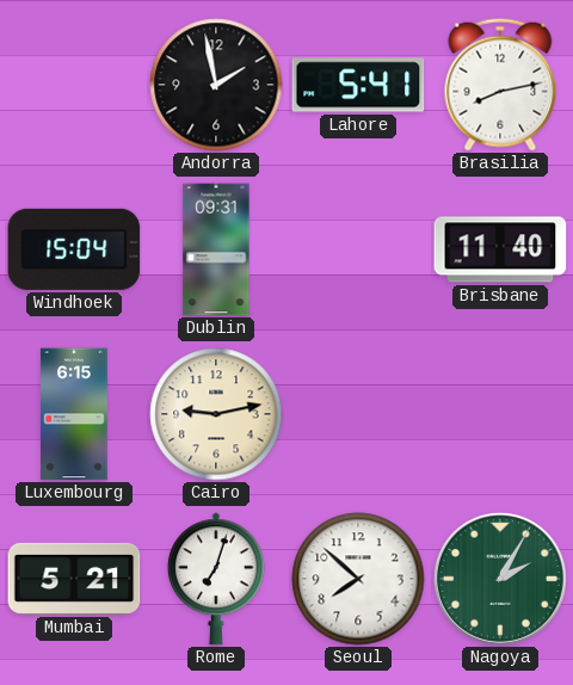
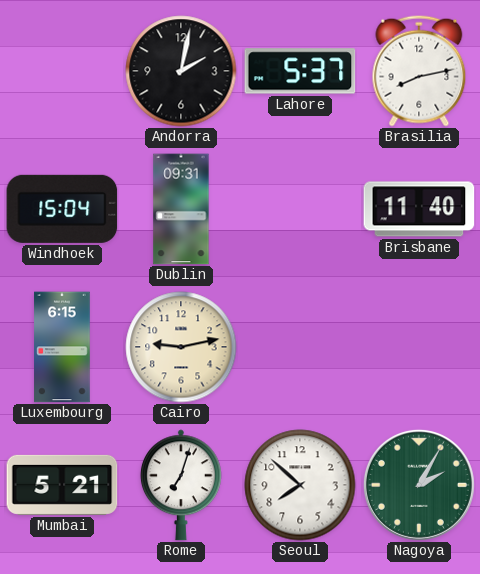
Andorra: 1:58 -> 2:02
Lahore: 5:41 -> 5:37
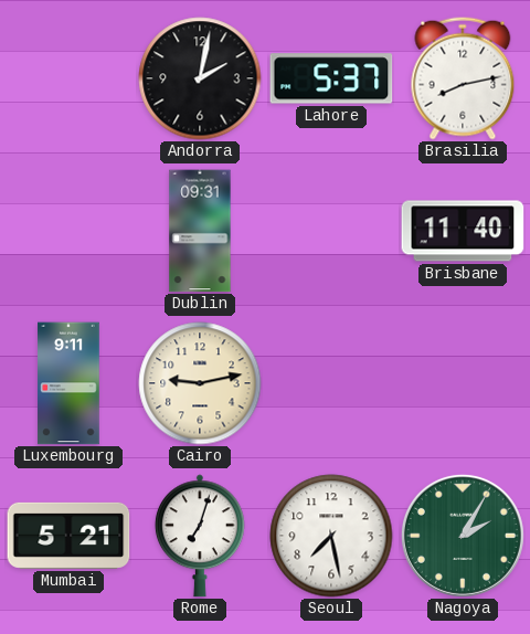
Windhoek: 15:04 -> none
Luxembourg: 6:15 -> 9:11
Seoul: 7:52 -> 7:28
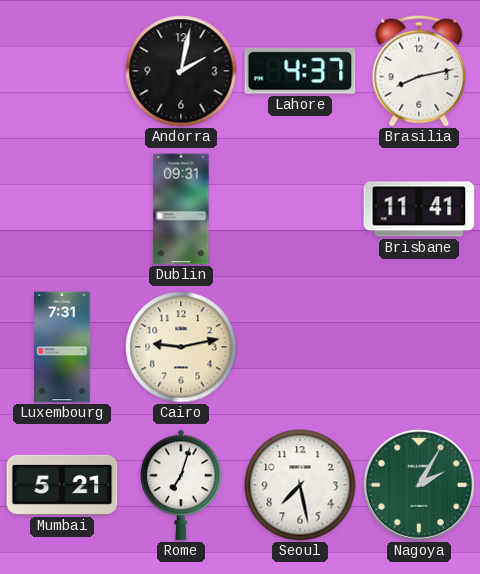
Lahore: 5:37 -> 4:37
Brisbane: 11:40 -> 11:41
Luxembourg: 9:11 -> 7:31
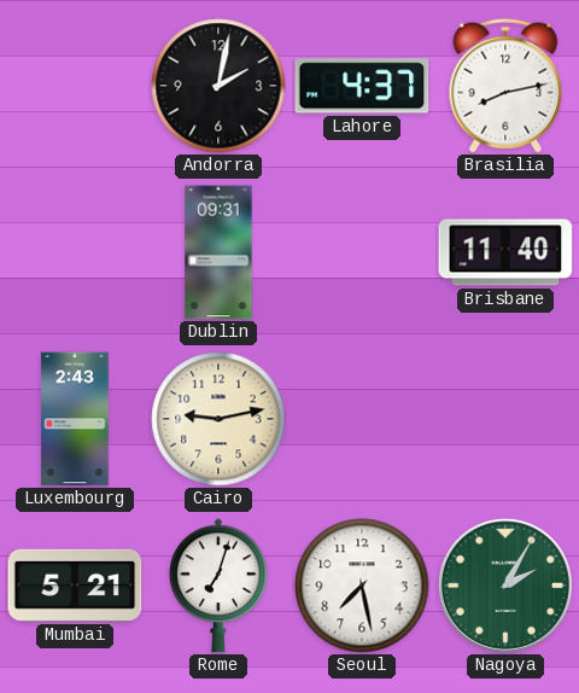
Brisbane: 11:41 -> 11:40
Luxembourg: 7:31 -> 2:43
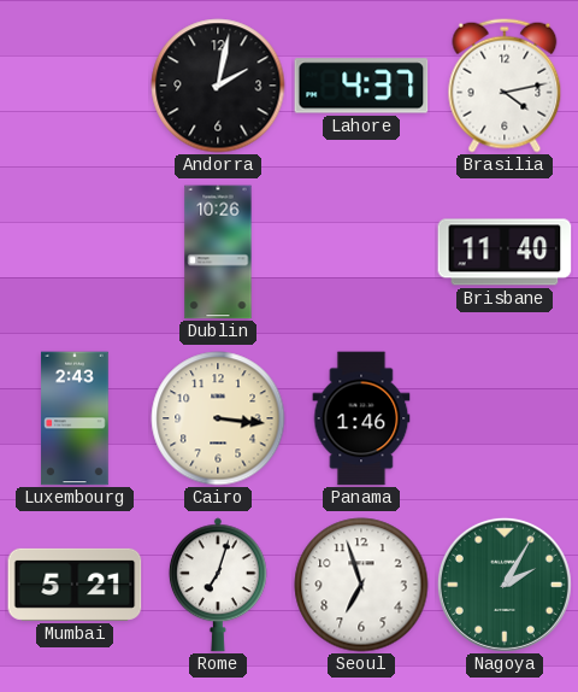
Brasilia: 8:13 -> 4:13
Dublin: 09:31 -> 10:26
Cairo: 9:13 -> 3:16
Panama: none -> 1:46
Seoul: 7:28 -> 6:57
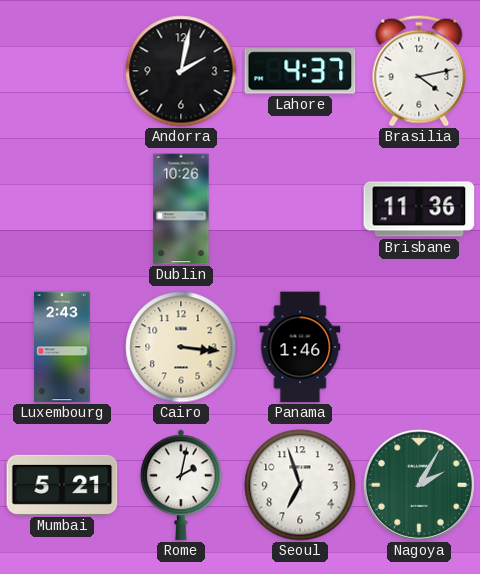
Brisbane: 11:40 -> 11:36
Rome: 7:03 -> 2:02
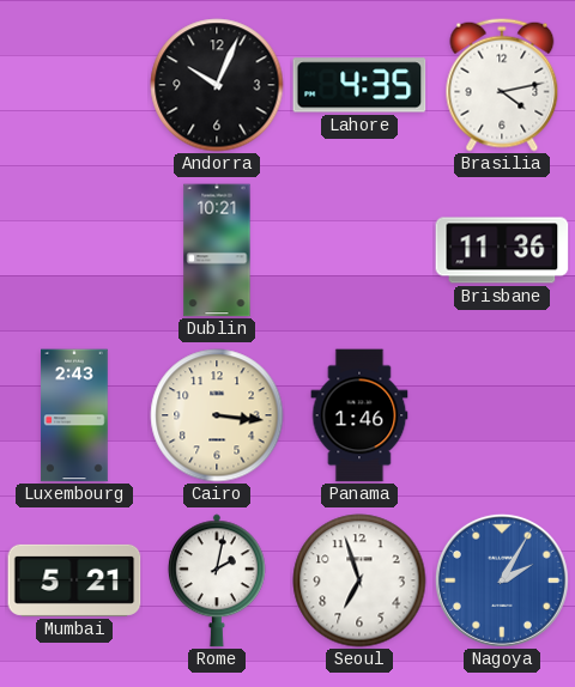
Andorra: 2:02 -> 10:04
Lahore: 4:37 -> 4:35
Dublin: 10:26 -> 10:21
Nagoya dial: green -> blue
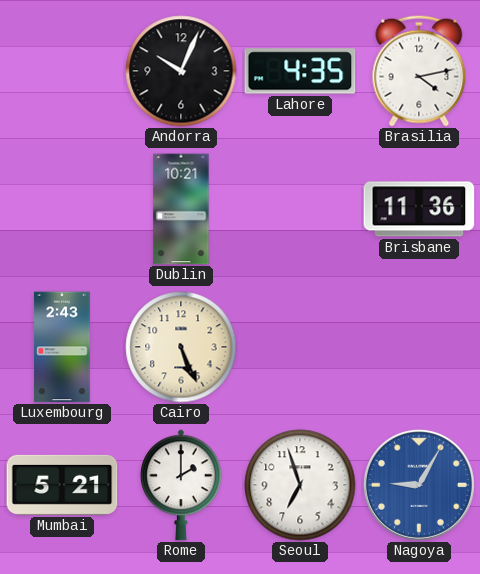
Cairo: 3:16 -> 5:26
Panama: 1:46 -> none
Rome: 2:02 -> 2:00
Nagoya: 2:05 -> 9:05
